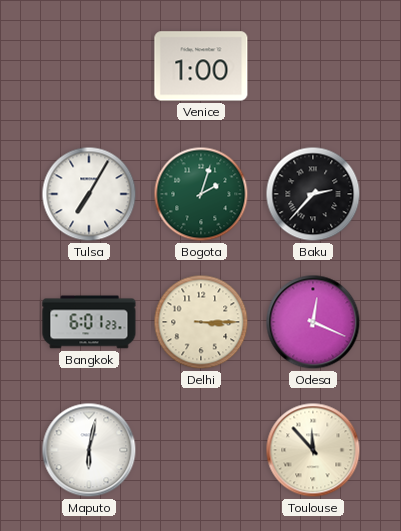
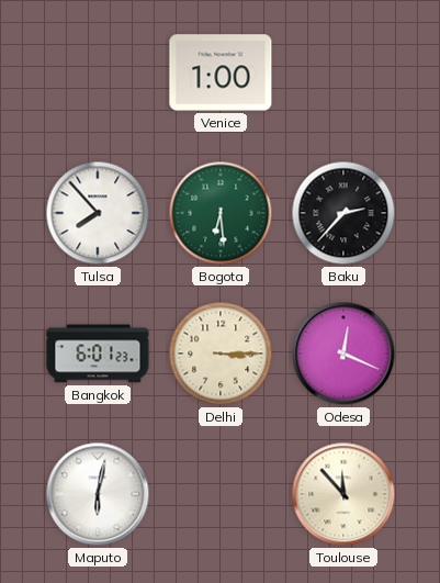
Tulsa: 7:05 -> 7:53
Bogota: 2:03 -> 6:29
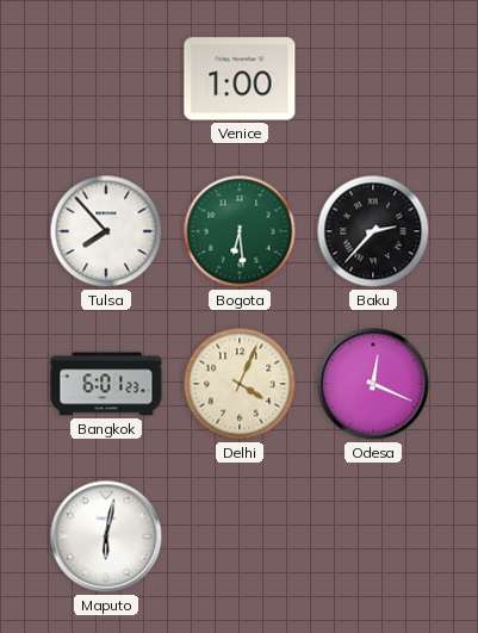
Delhi: 3:15 -> 4:04
Toulouse: 11:53 -> none
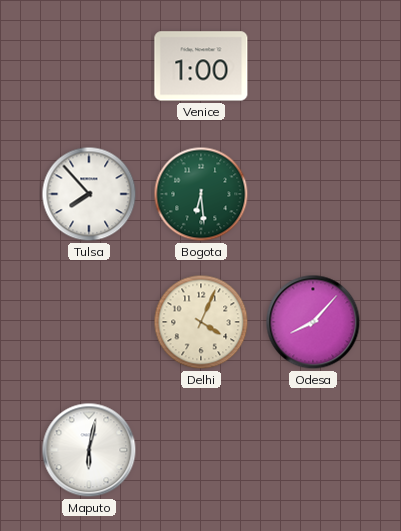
Baku: 2:37 -> none
Bangkok: 6:01 -> none
Odesa: 12:19 -> 8:07
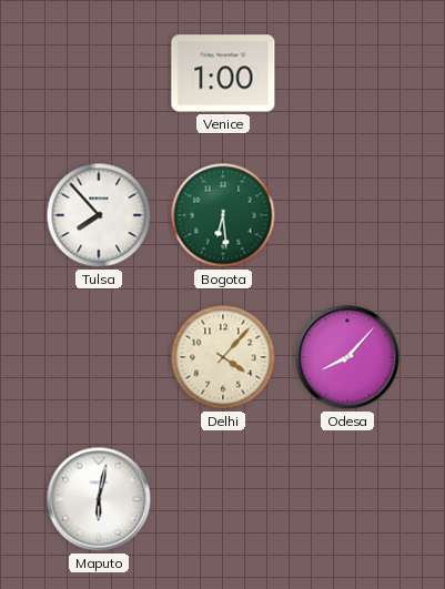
Delhi: 4:04 -> 4:07
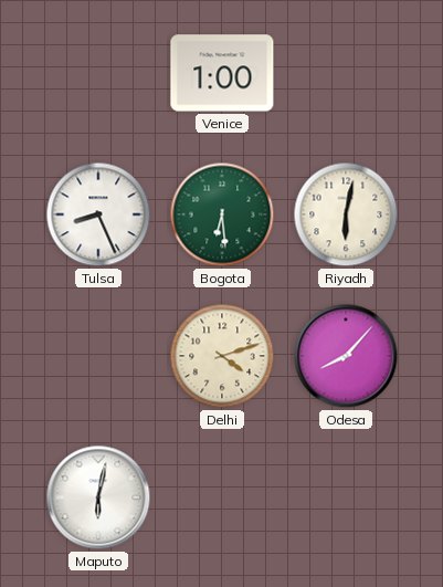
Tulsa: 7:53 -> 8:26
Riyadh: none -> 6:02
Delhi: 4:07 -> 4:12
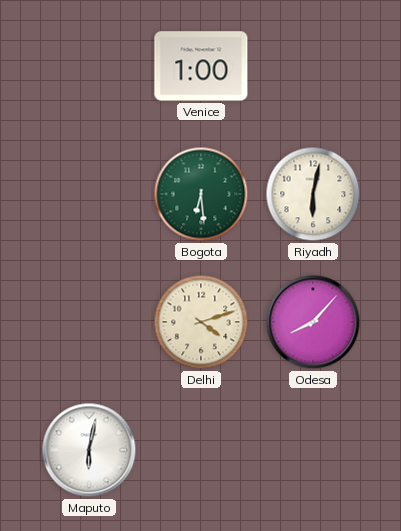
Tulsa: 8:26 -> none
